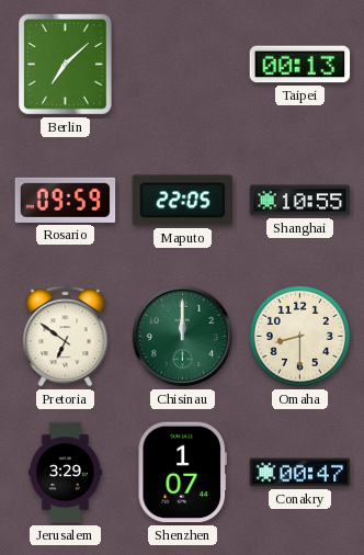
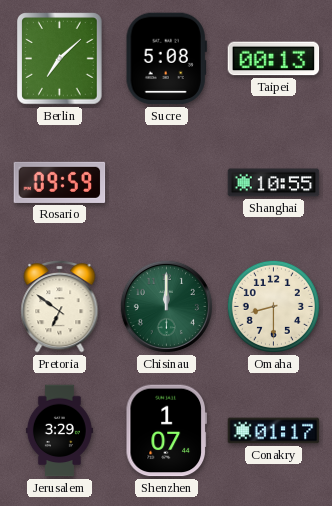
Sucre: none -> 5:08
Maputo: 22:05 -> none
Conakry: 00:47 -> 01:17
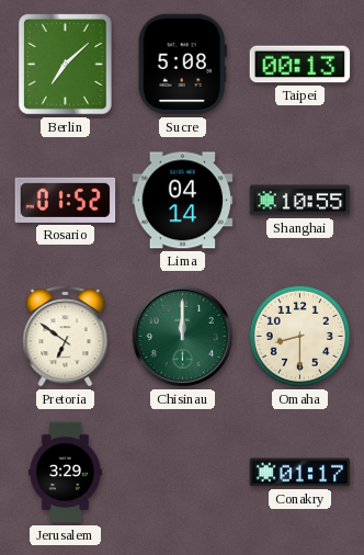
Rosario: 09:59 -> 01:52
Lima: none -> 04:14
Shenzhen: 1:07 -> none
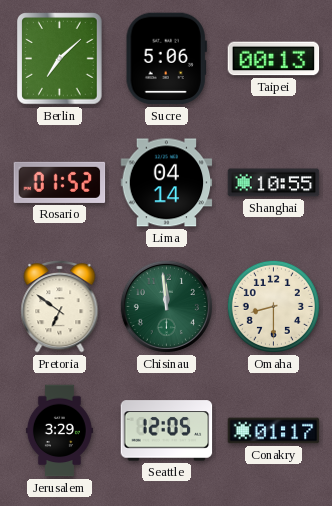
Sucre: 5:08 -> 5:06
Chisinau: 12:00 -> 11:59
Seattle: none -> 12:05
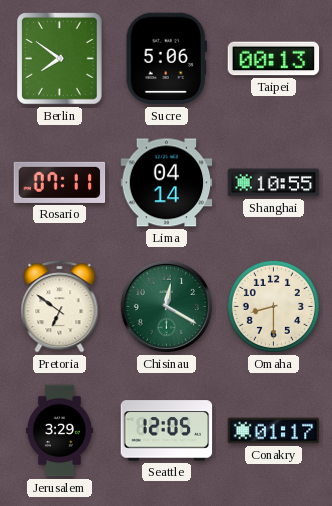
Berlin: 7:08 -> 7:51
Rosario: 01:52 -> 07:11
Chisinau: 11:59 -> 12:20
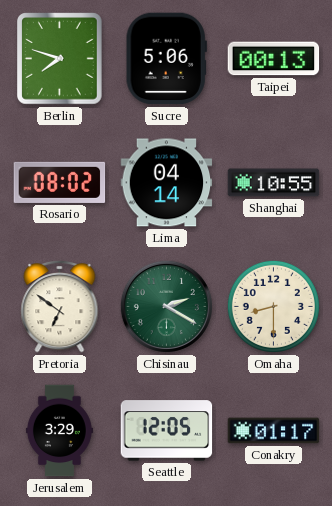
Berlin: 7:51 -> 7:48
Rosario: 07:11 -> 08:02
Chisinau: 12:20 -> 2:20
